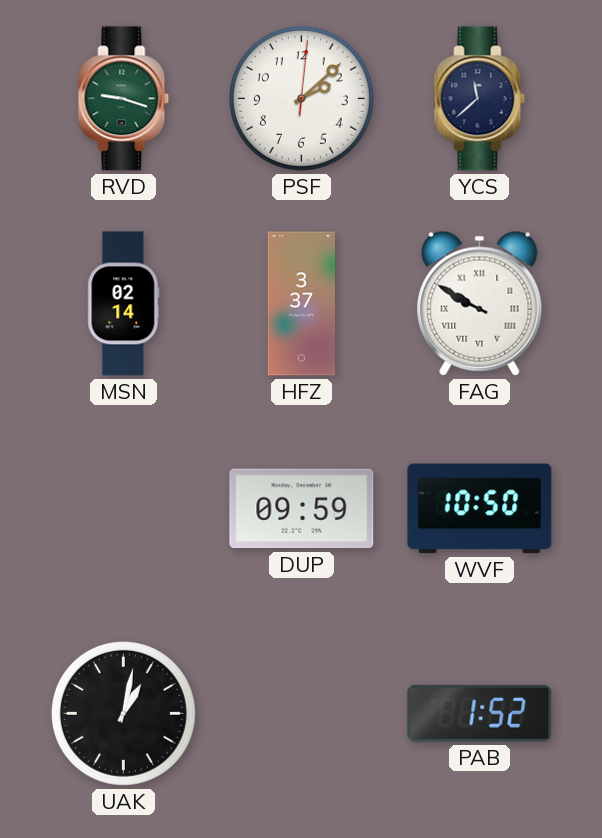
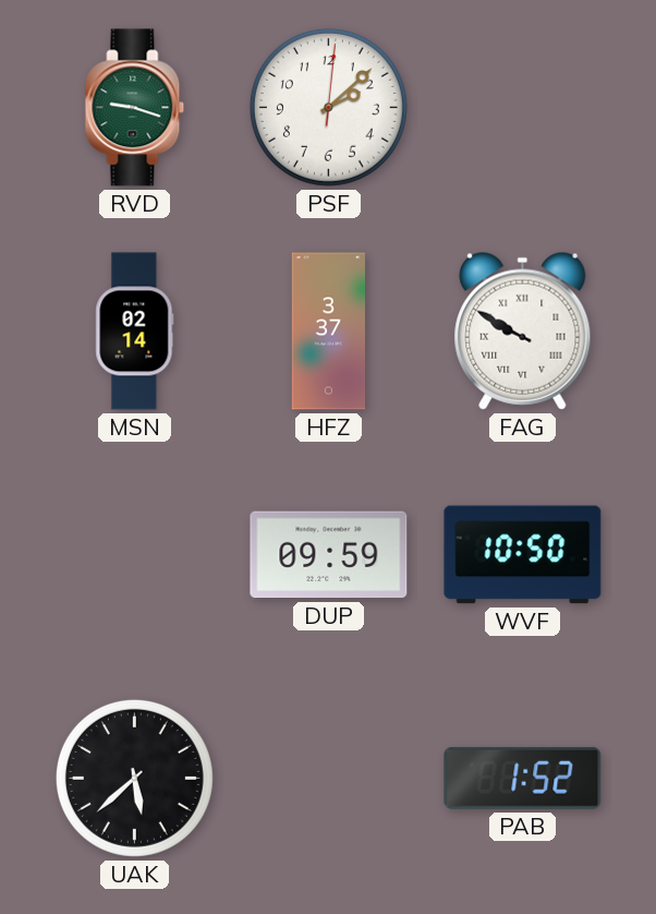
YCS: 11:38 -> none
UAK: 1:02 -> 5:38
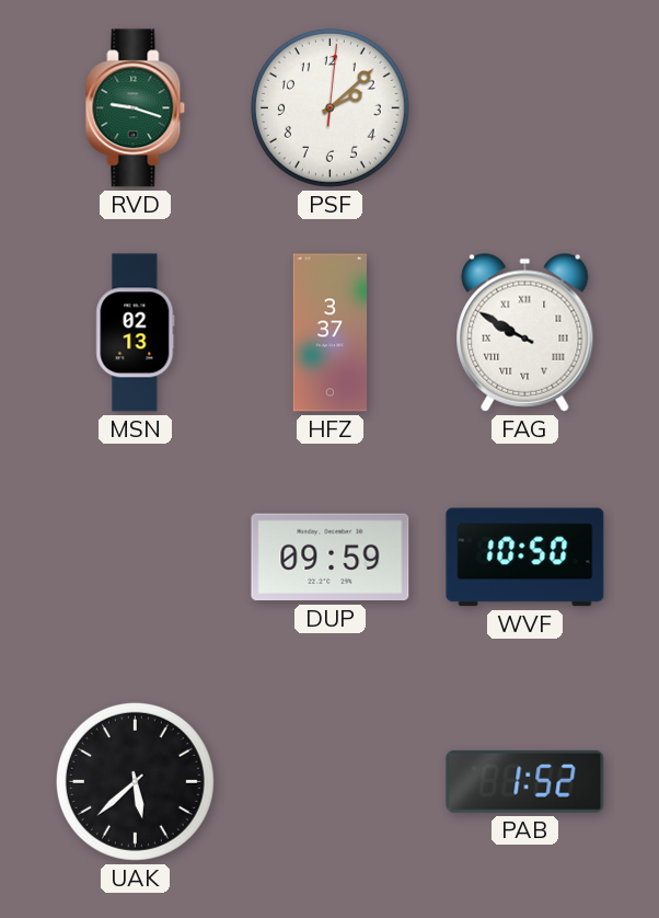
MSN: 02:14 -> 02:13
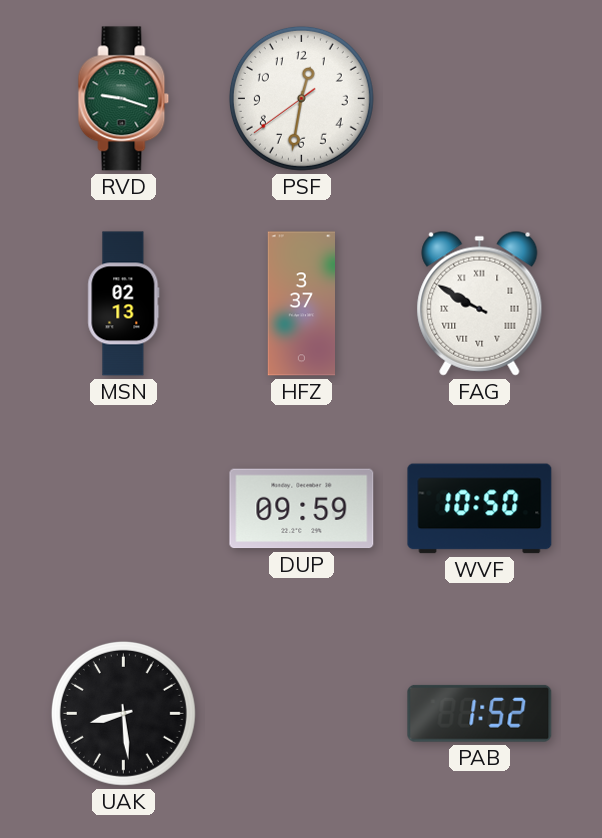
PSF: 2:08 -> 12:31
UAK: 5:38 -> 8:29
